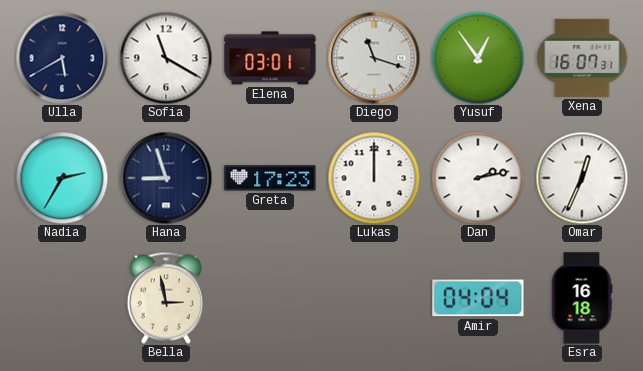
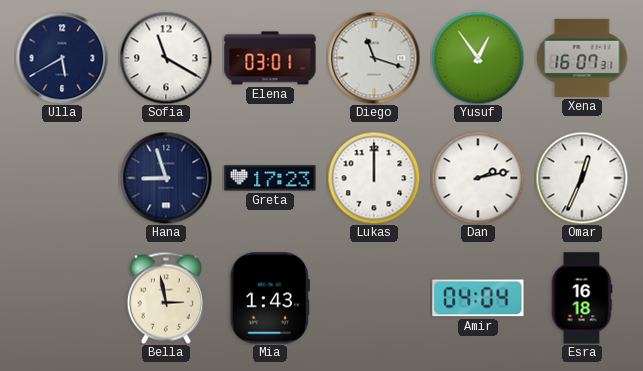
Nadia: 2:35 -> none
Mia: none -> 1:43
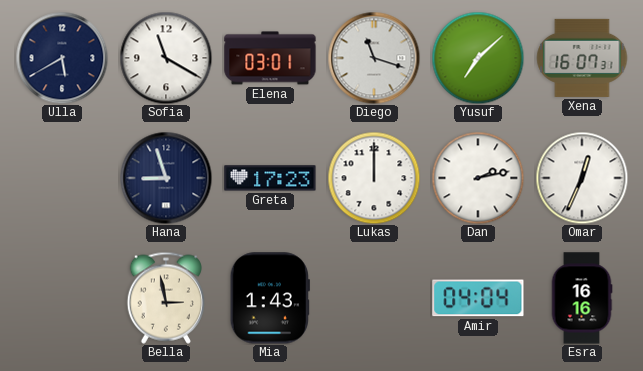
Yusuf: 12:54 -> 7:08
Esra: 16:18 -> 16:16
